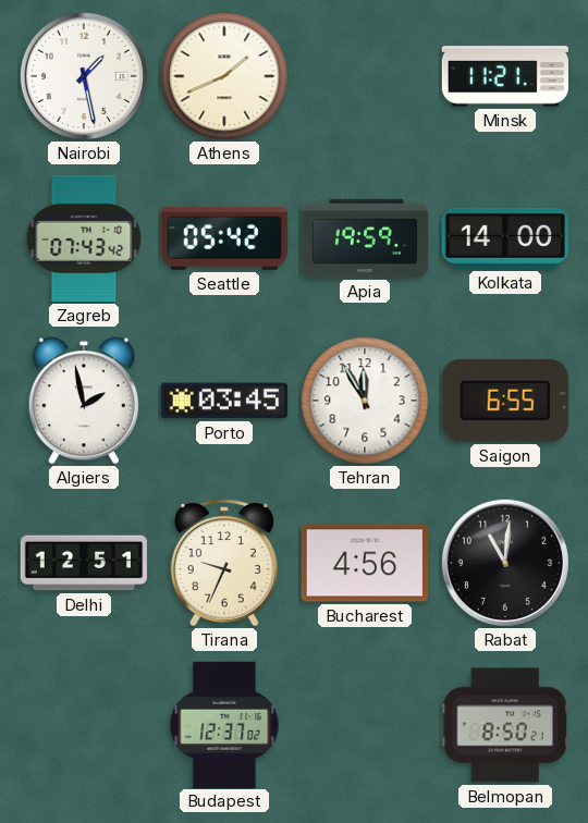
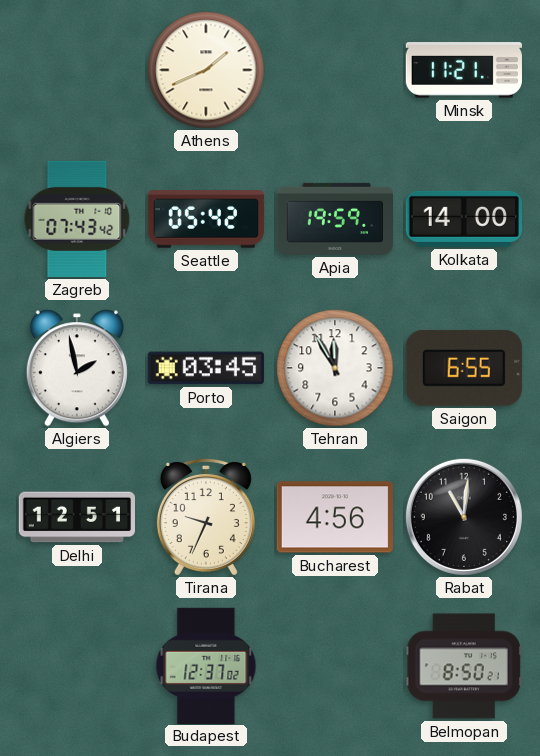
Nairobi: 1:28 -> none
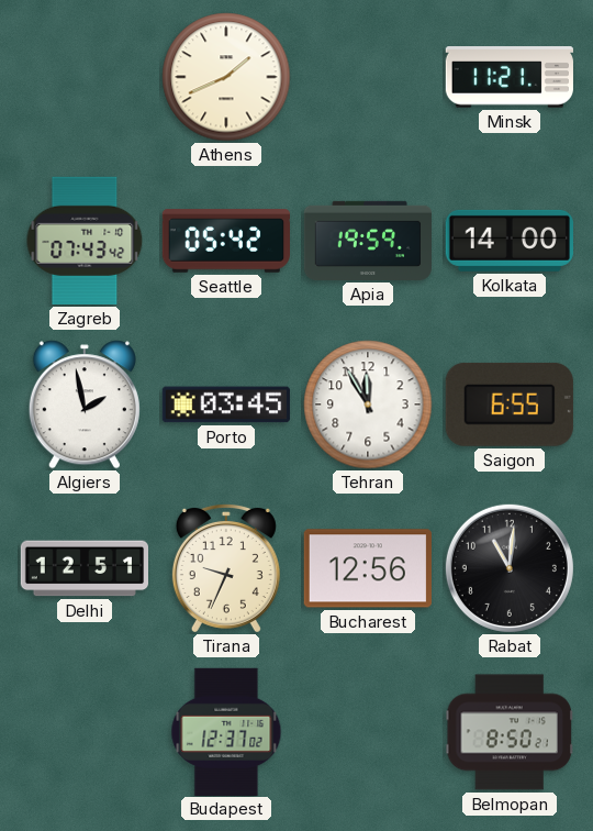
Bucharest: 4:56 -> 12:56
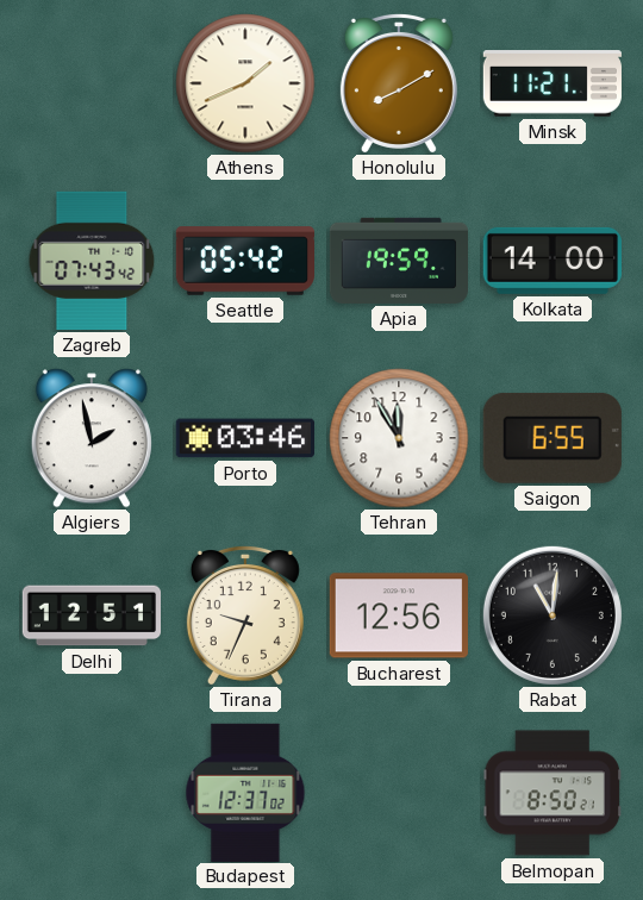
Honolulu: none -> 8:10
Porto: 03:45 -> 03:46
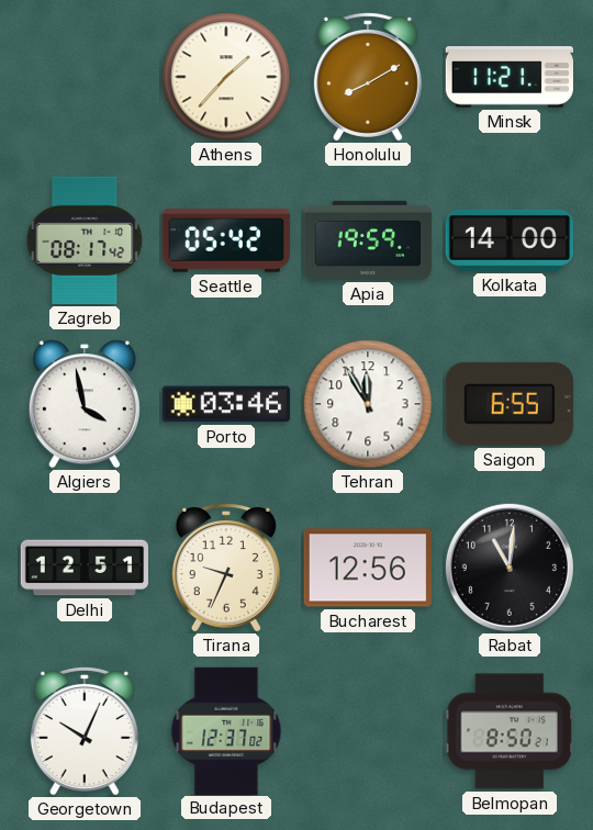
Athens: 1:41 -> 1:37
Zagreb: 07:43 -> 08:17
Algiers: 1:58 -> 3:58
Georgetown: none -> 10:04
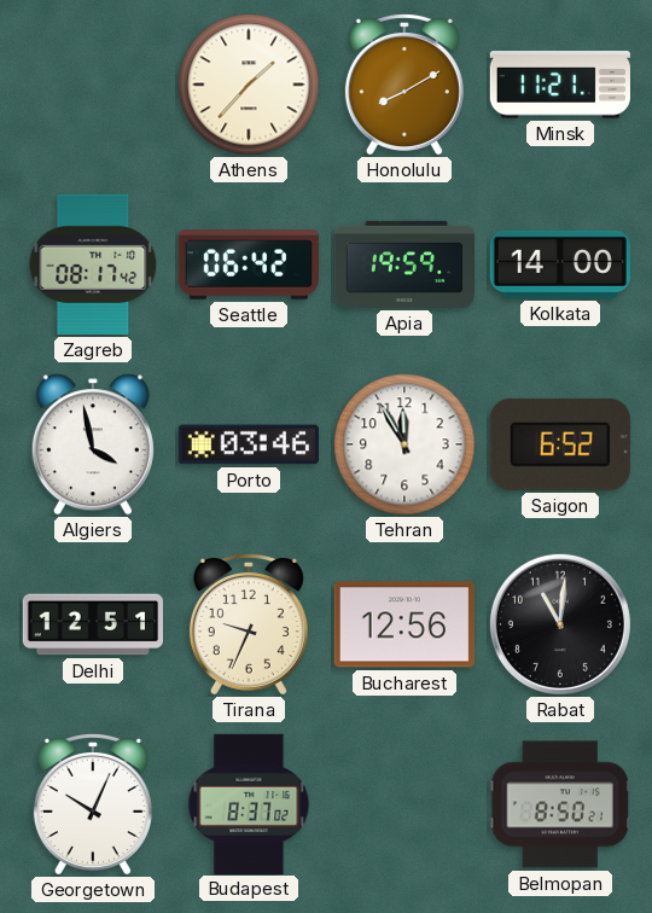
Seattle: 05:42 -> 06:42
Saigon: 6:55 -> 6:52
Budapest: 12:37 -> 8:37
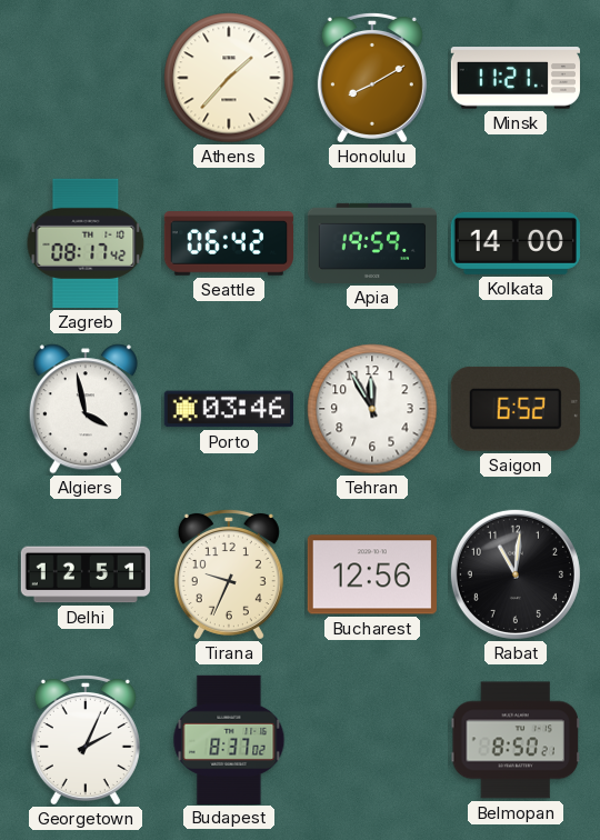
Georgetown: 10:04 -> 2:04
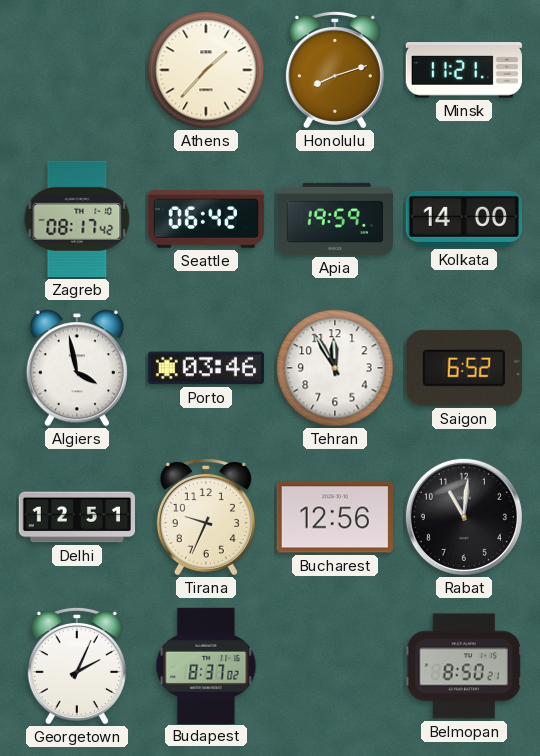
Honolulu: 8:10 -> 8:12
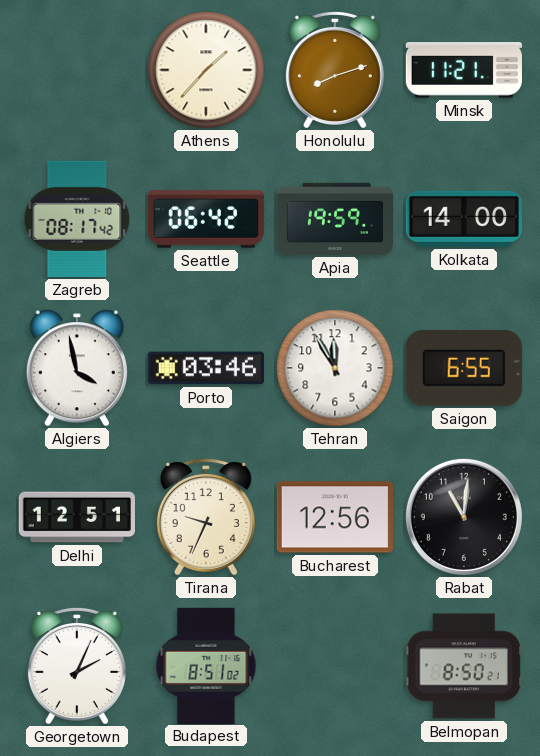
Saigon: 6:52 -> 6:55
Budapest: 8:37 -> 8:51
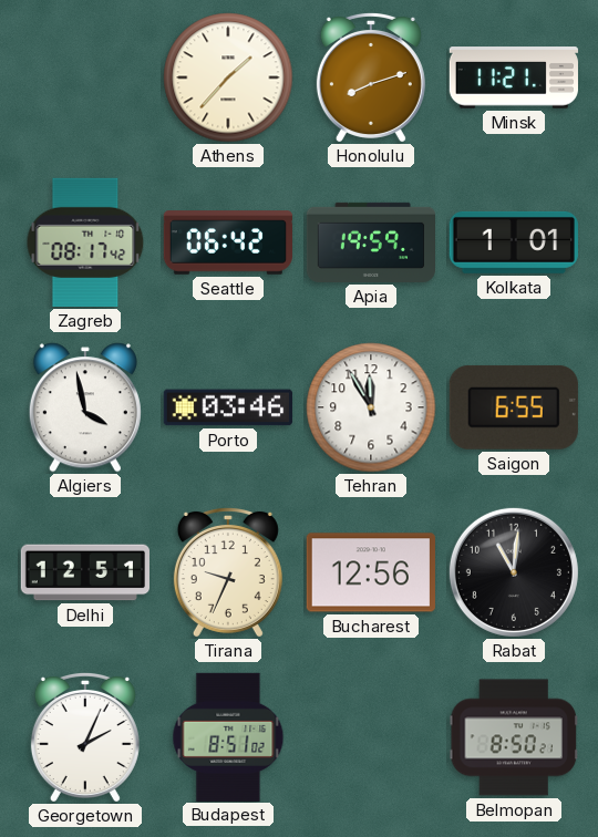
Kolkata: 14:00 -> 1:01
